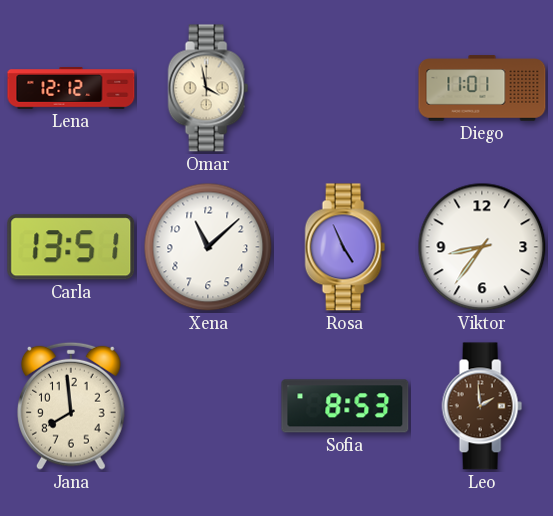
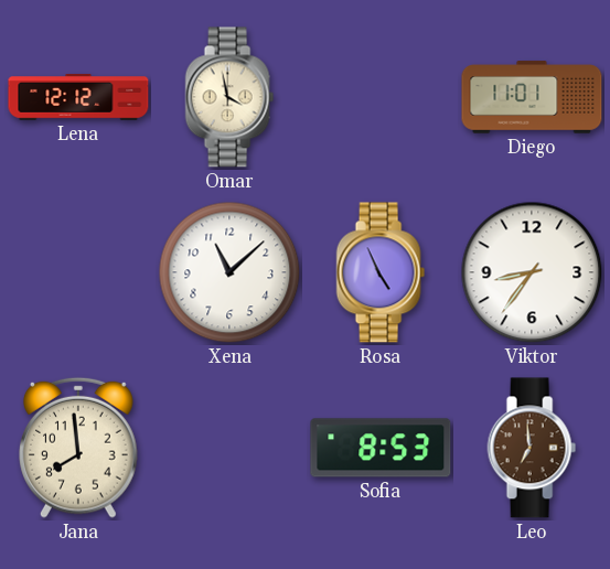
Carla: 13:51 -> none
Leo: 1:59 -> 6:59
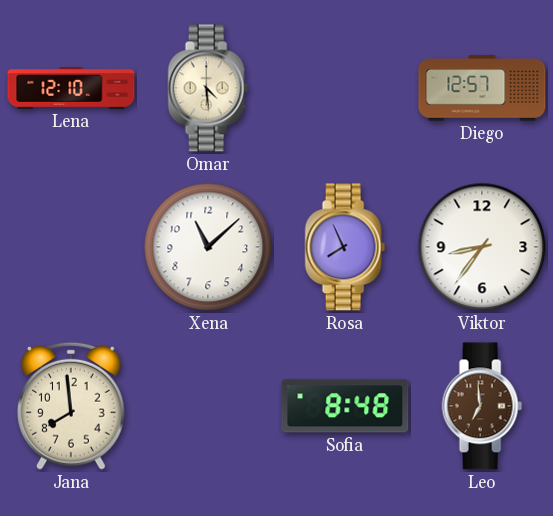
Lena: 12:12 -> 12:10
Omar: 3:58 -> 4:29
Diego: 11:01 -> 12:57
Rosa: 4:56 -> 7:56
Sofia: 8:53 -> 8:48
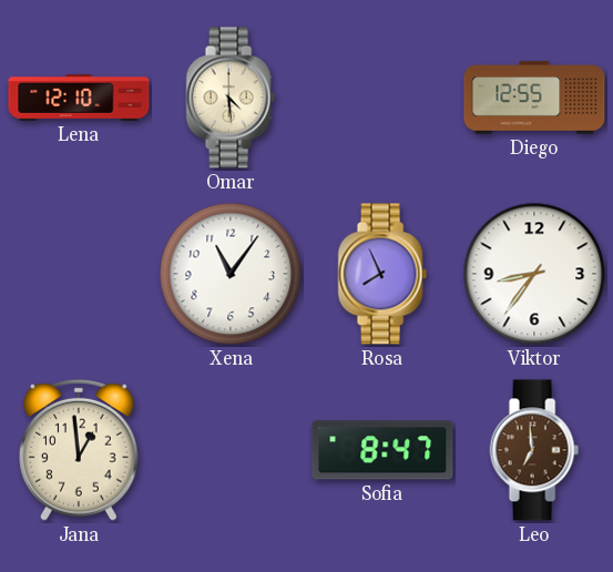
Diego: 12:57 -> 12:55
Xena: 11:08 -> 11:06
Jana: 7:59 -> 12:59
Sofia: 8:48 -> 8:47
